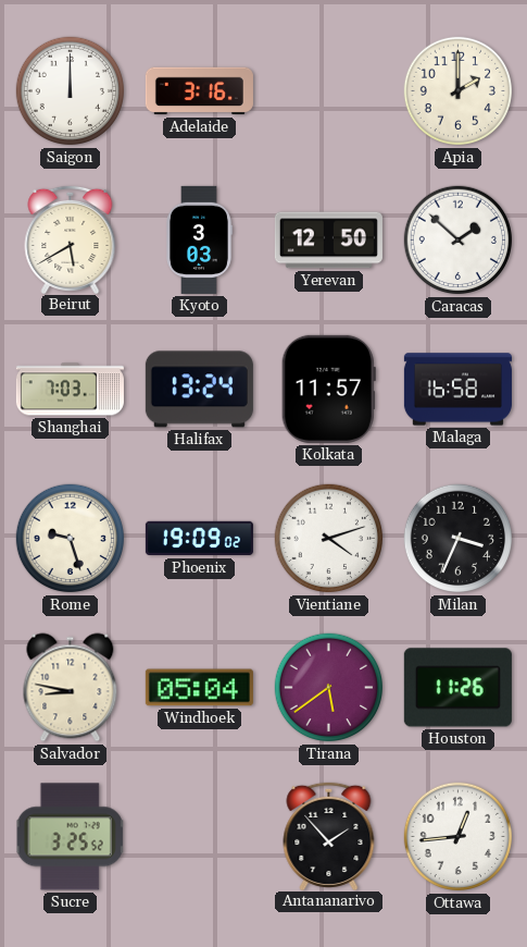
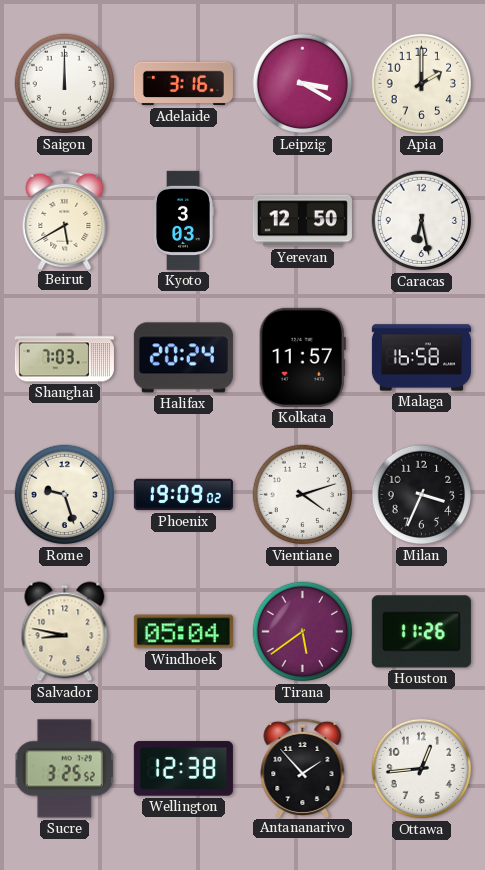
Leipzig: none -> 3:20
Caracas: 1:52 -> 6:28
Halifax: 13:24 -> 20:24
Wellington: none -> 12:38
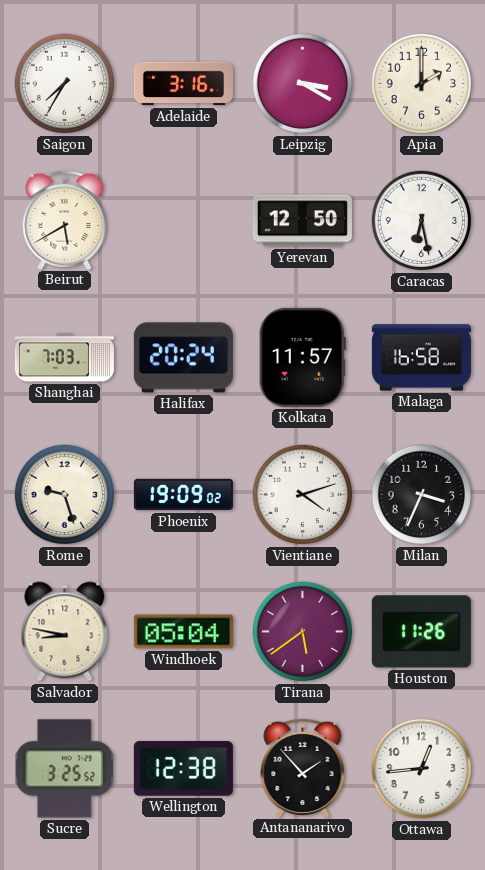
Saigon: 12:00 -> 7:35
Kyoto: 3:03 -> none
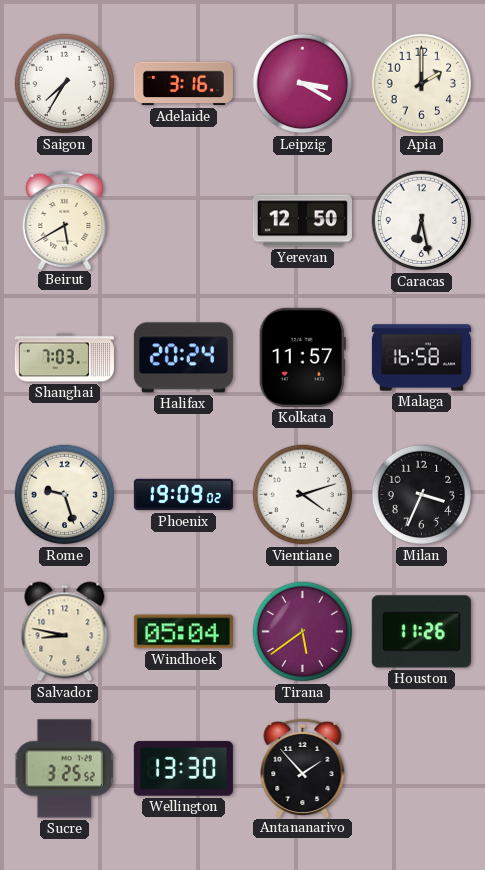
Wellington: 12:38 -> 13:30
Ottawa: 12:44 -> none
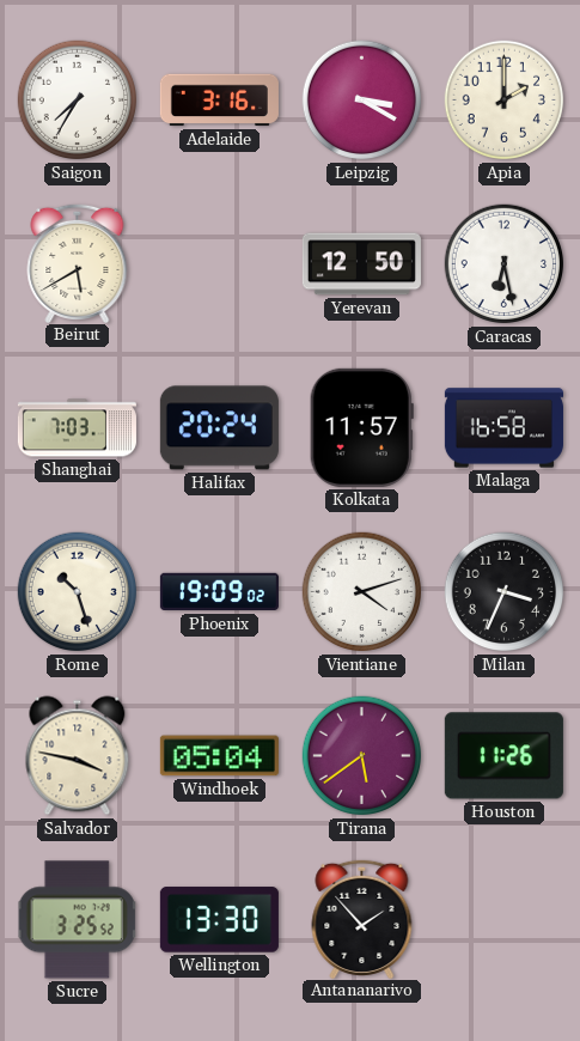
Rome: 9:27 -> 10:27
Salvador: 8:47 -> 3:47
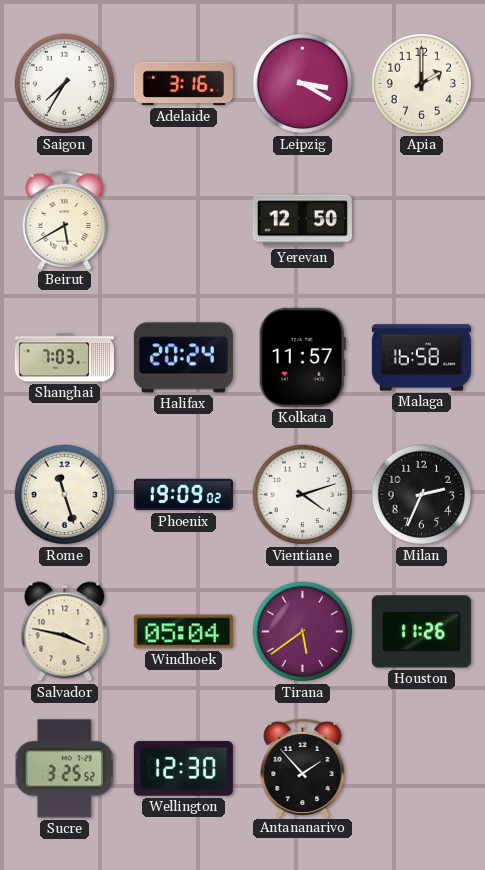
Caracas: 6:28 -> none
Rome: 10:27 -> 11:27
Milan: 3:34 -> 2:34
Wellington: 13:30 -> 12:30
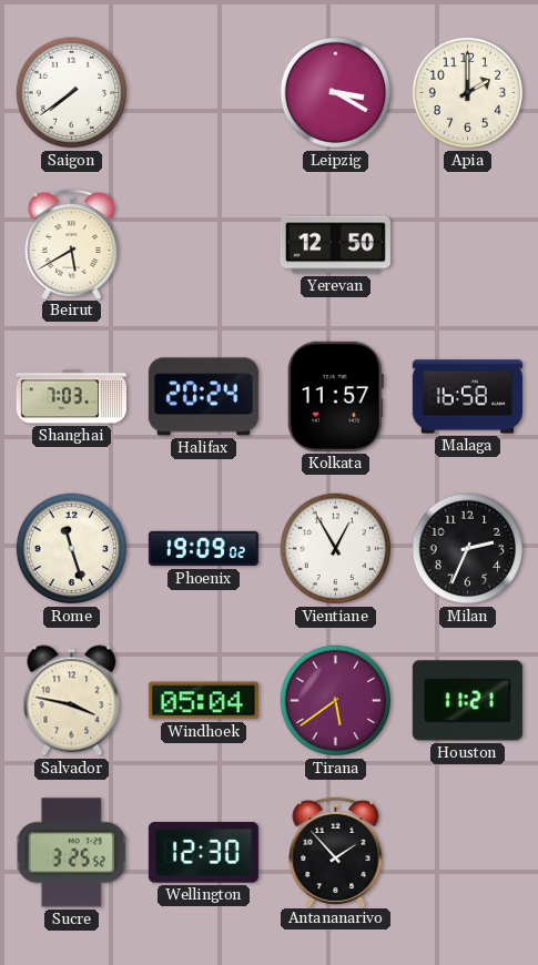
Saigon: 7:35 -> 7:39
Adelaide: 3:16 -> none
Vientiane: 4:12 -> 12:55
Houston: 11:26 -> 11:21
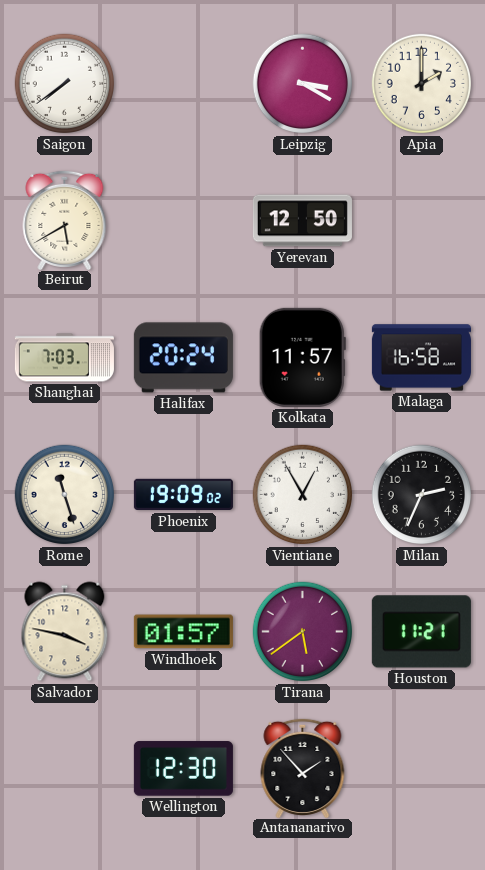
Windhoek: 05:04 -> 01:57
Sucre: 3:25 -> none
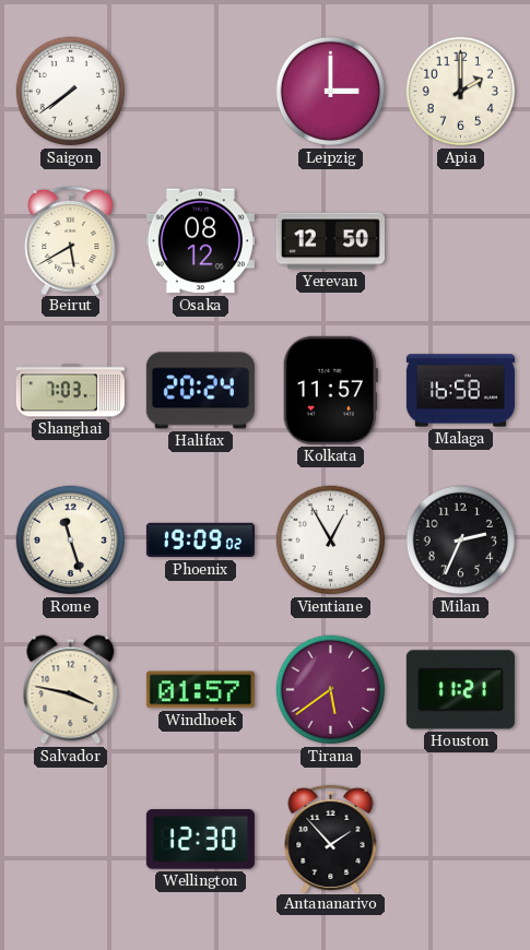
Leipzig: 3:20 -> 3:00
Osaka: none -> 08:12
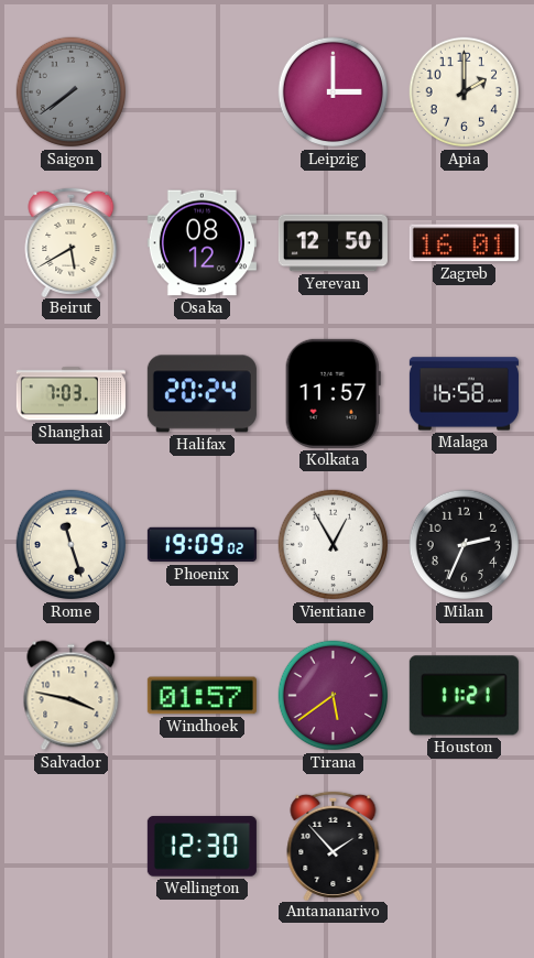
Saigon dial: white -> grey
Zagreb: none -> 16:01
